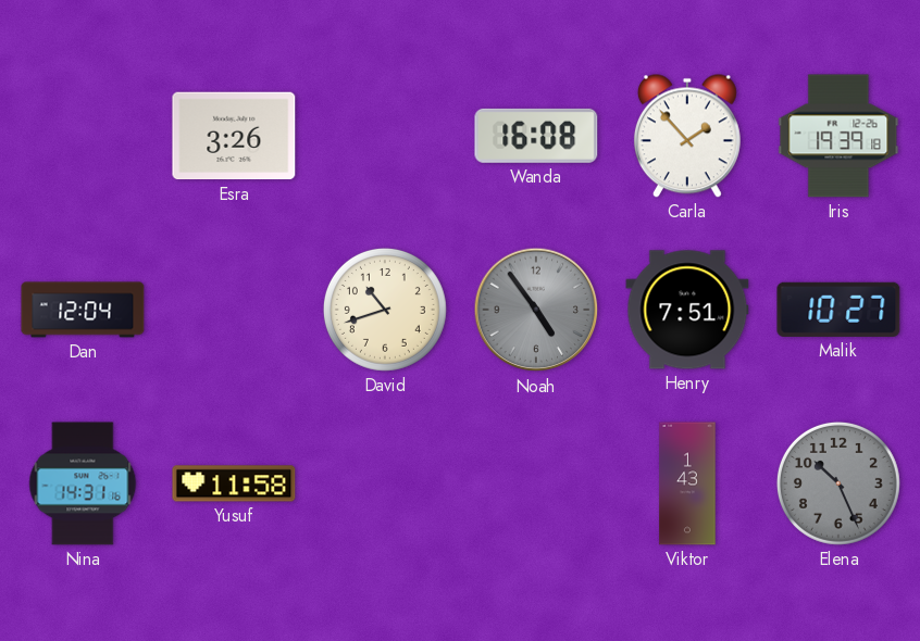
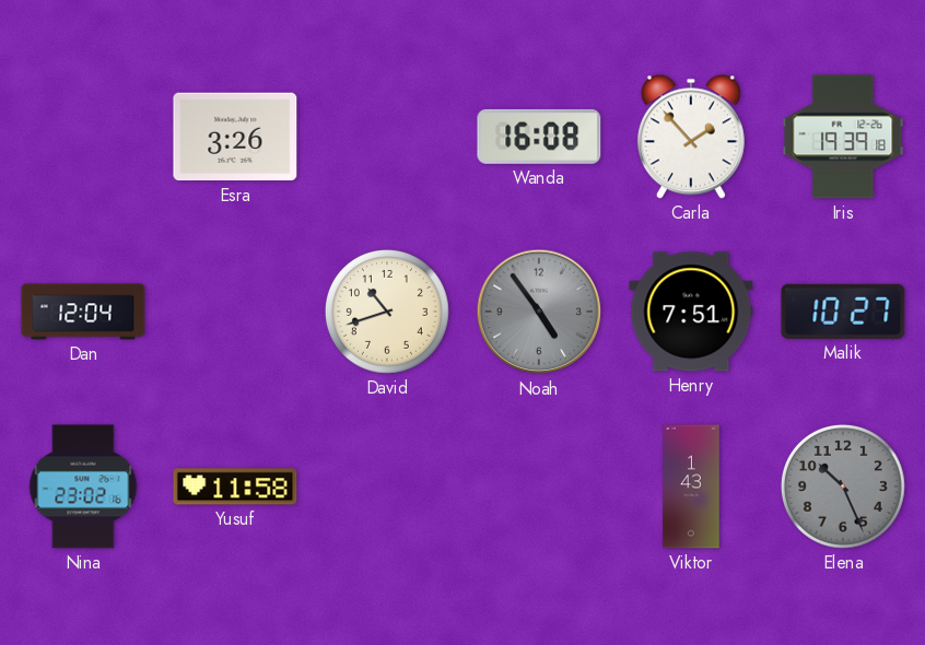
Nina: 14:31 -> 23:02
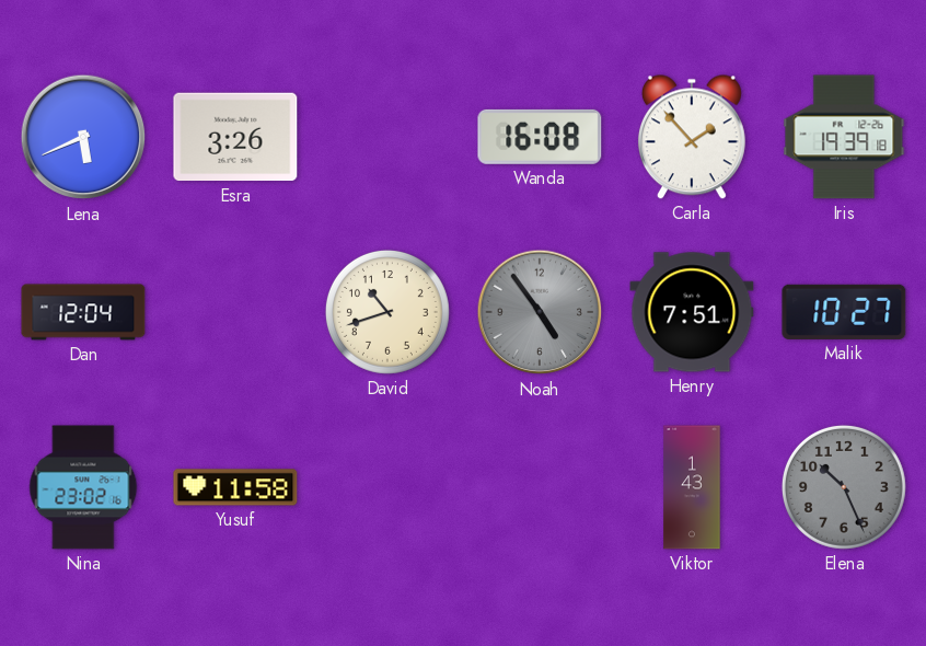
Lena: none -> 5:41
